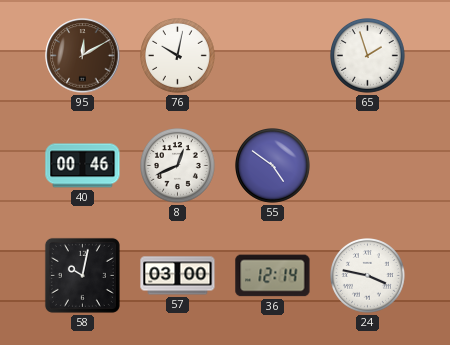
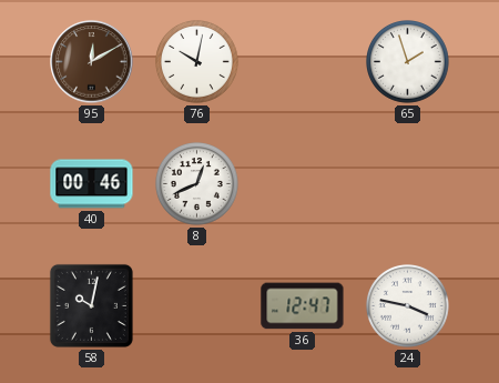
55: 4:51 -> none
57: 03:00 -> none
36: 12:14 -> 12:47
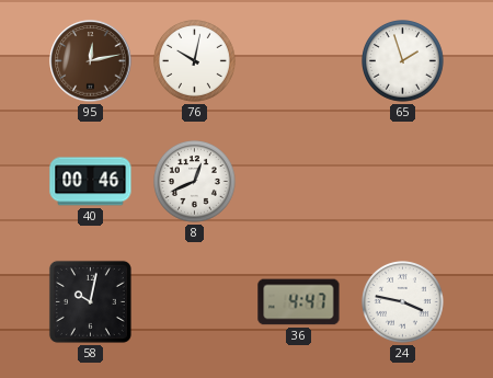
95: 12:10 -> 12:13
36: 12:47 -> 4:47
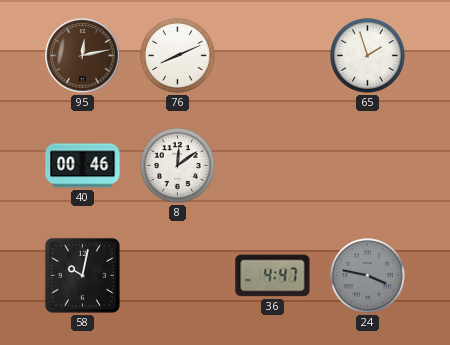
76: 10:02 -> 8:11
8: 12:41 -> 12:09
24 dial: white -> grey
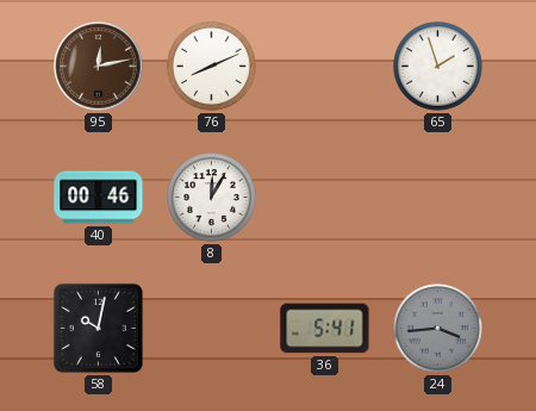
8: 12:09 -> 12:05
36: 4:47 -> 5:41
24: 3:47 -> 3:44
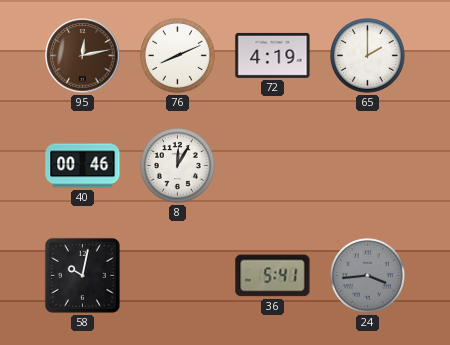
72: none -> 4:19
65: 1:57 -> 2:00
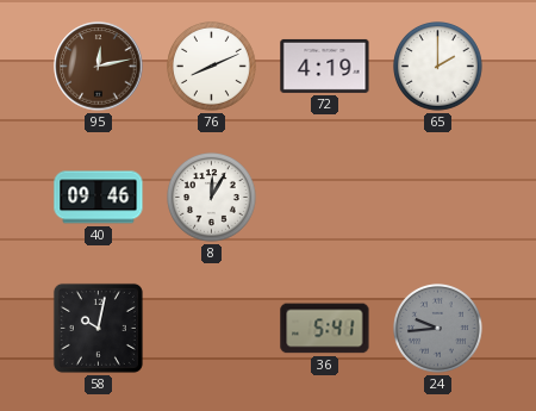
40: 00:46 -> 09:46
24: 3:44 -> 9:44
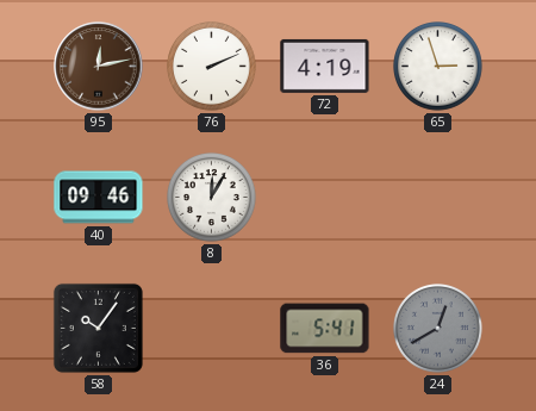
76: 8:11 -> 2:11
65: 2:00 -> 2:57
58: 10:02 -> 10:06
24: 9:44 -> 12:40
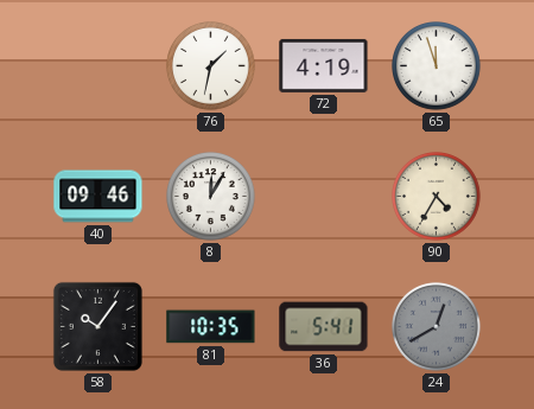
95: 12:13 -> none
76: 2:11 -> 1:32
65: 2:57 -> 11:57
90: none -> 4:35
81: none -> 10:35
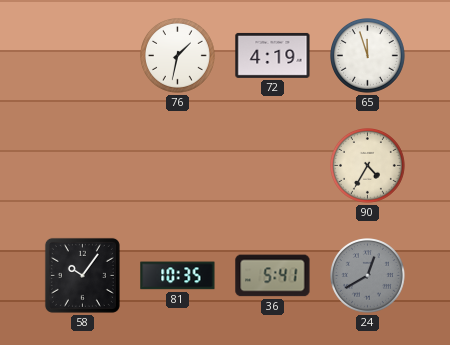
40: 09:46 -> none
8: 12:05 -> none
